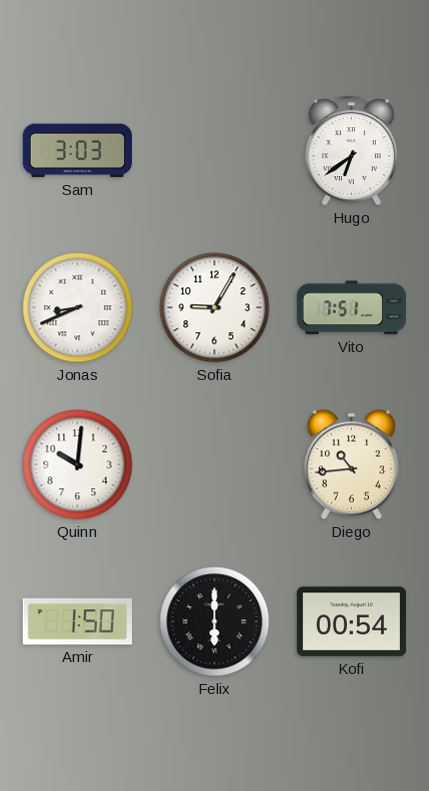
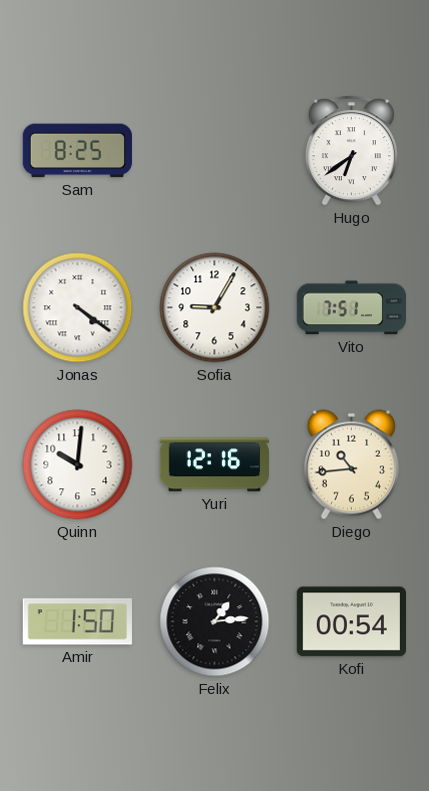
Sam: 3:03 -> 8:25
Jonas: 8:41 -> 4:21
Yuri: none -> 12:16
Felix: 6:00 -> 1:14
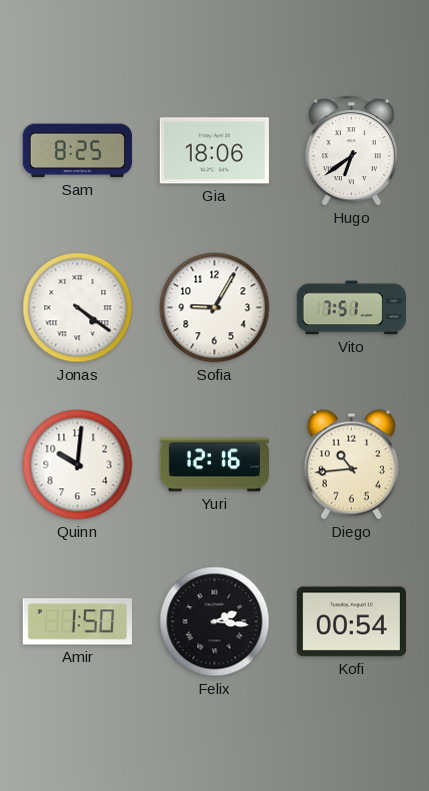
Gia: none -> 18:06
Felix: 1:14 -> 2:16
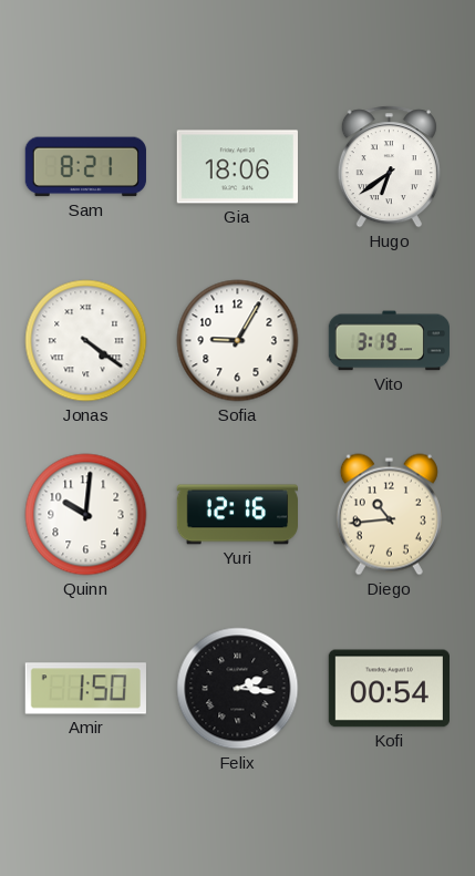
Sam: 8:25 -> 8:21
Vito: 7:51 -> 3:19
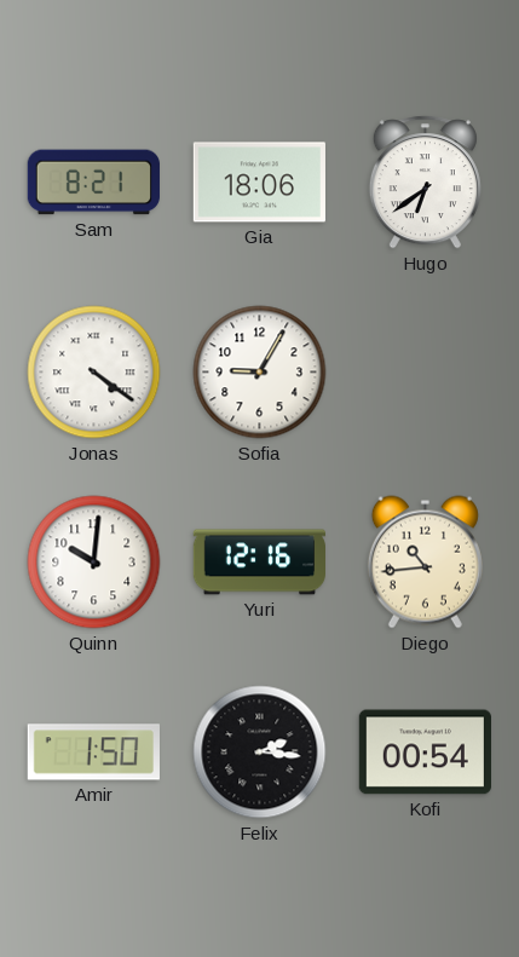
Vito: 3:19 -> none
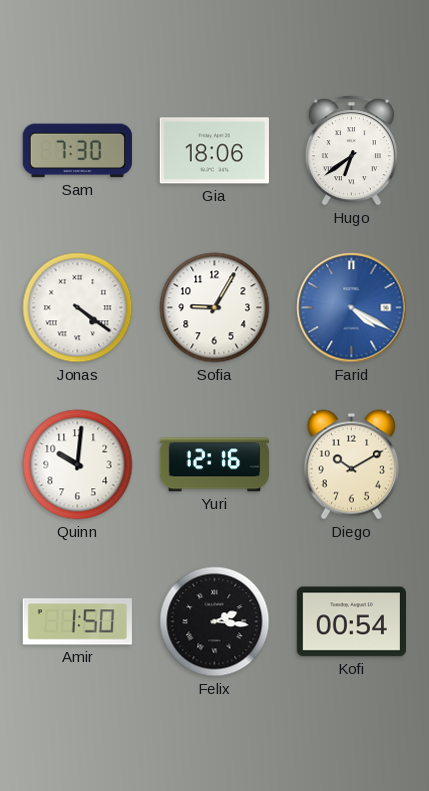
Sam: 8:21 -> 7:30
Farid: none -> 4:20
Diego: 10:44 -> 10:10
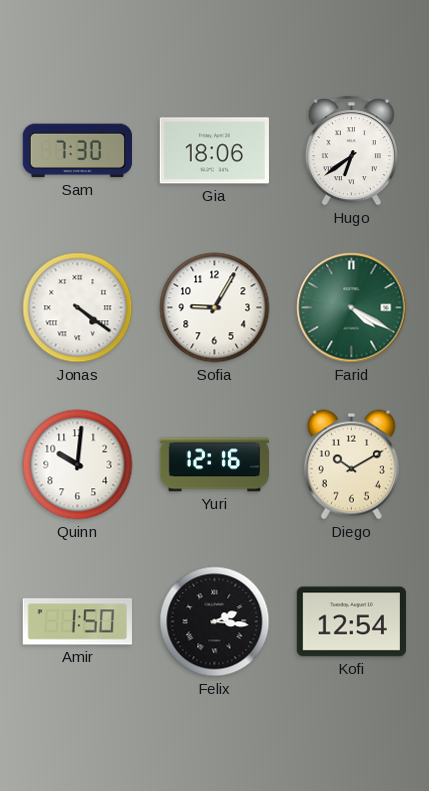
Farid dial: blue -> green
Kofi: 00:54 -> 12:54
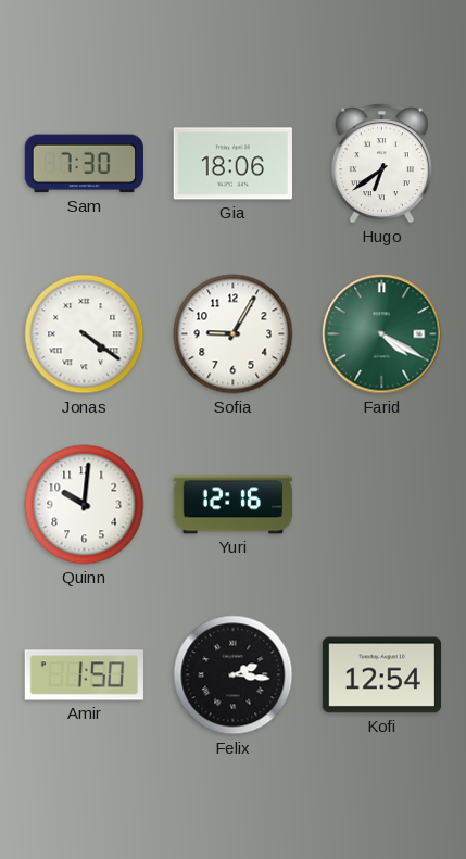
Diego: 10:10 -> none
